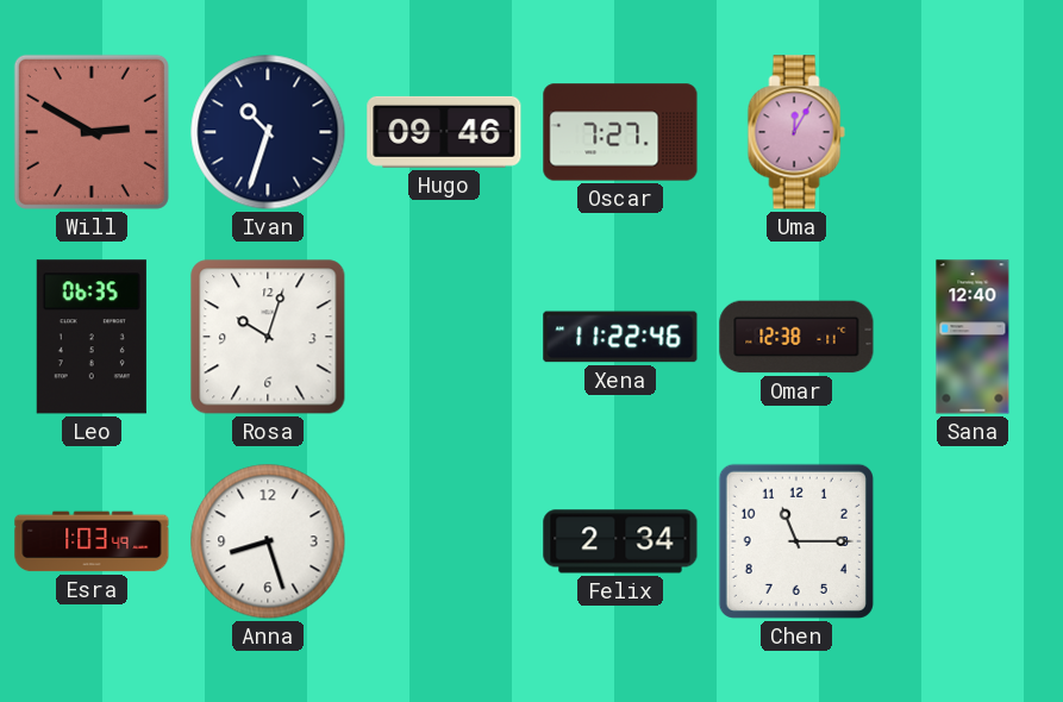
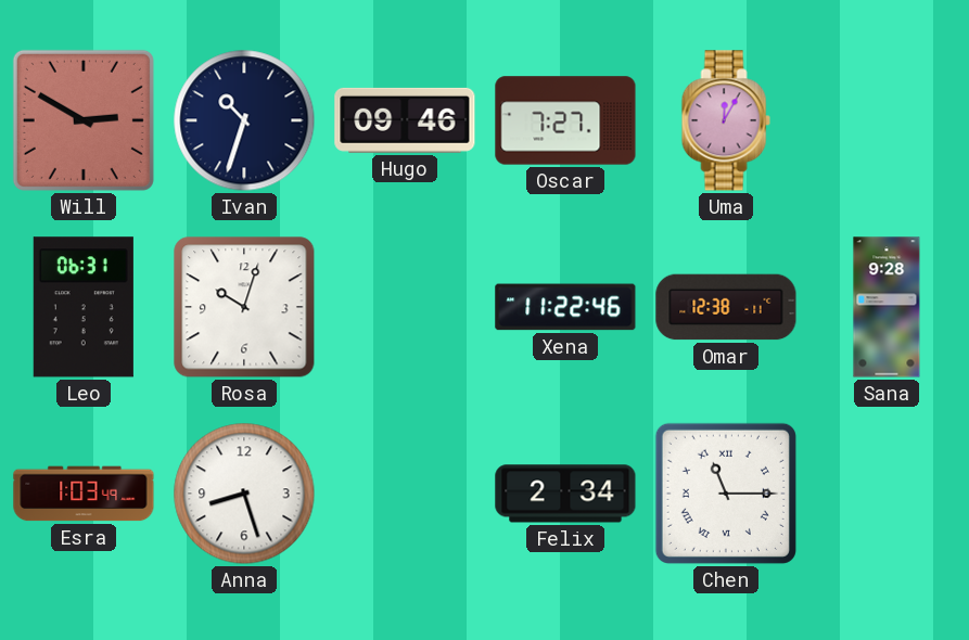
Leo: 06:35 -> 06:31
Sana: 12:40 -> 9:28
Chen numerals: Arabic -> Roman
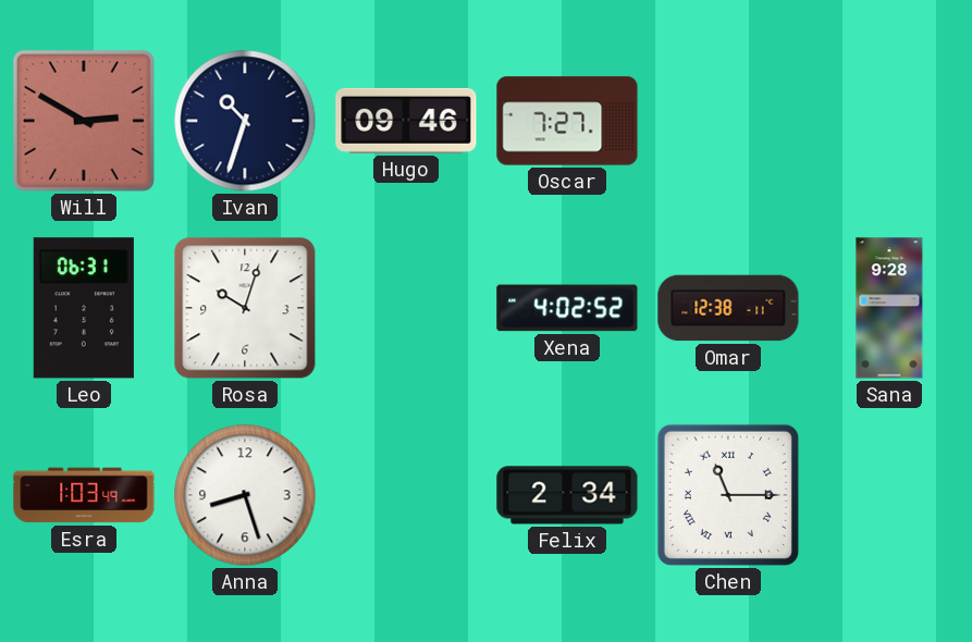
Uma: 12:05 -> none
Xena: 11:22 -> 4:02
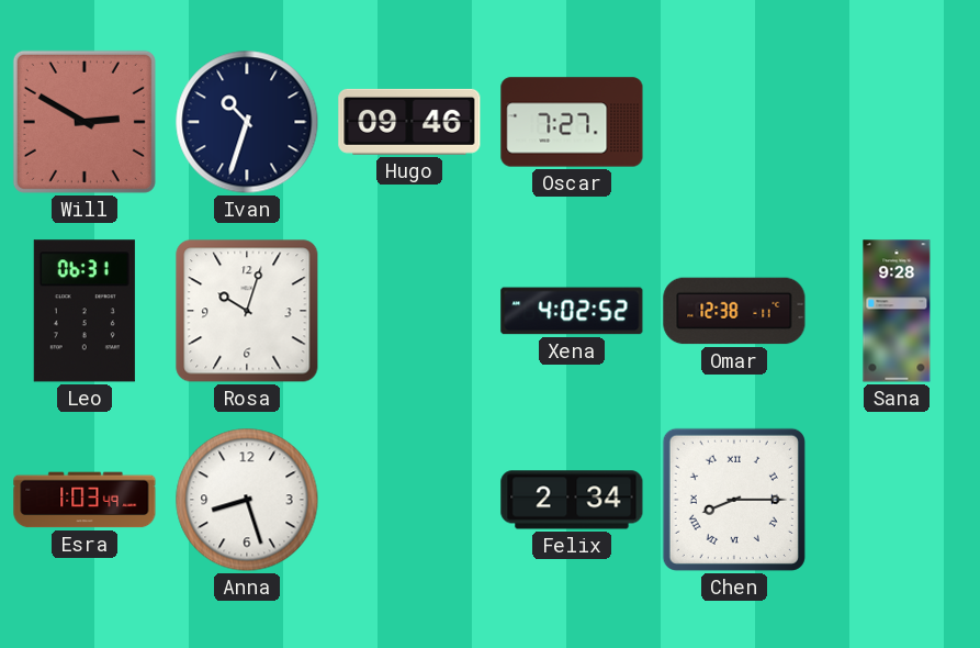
Chen: 11:15 -> 8:15
